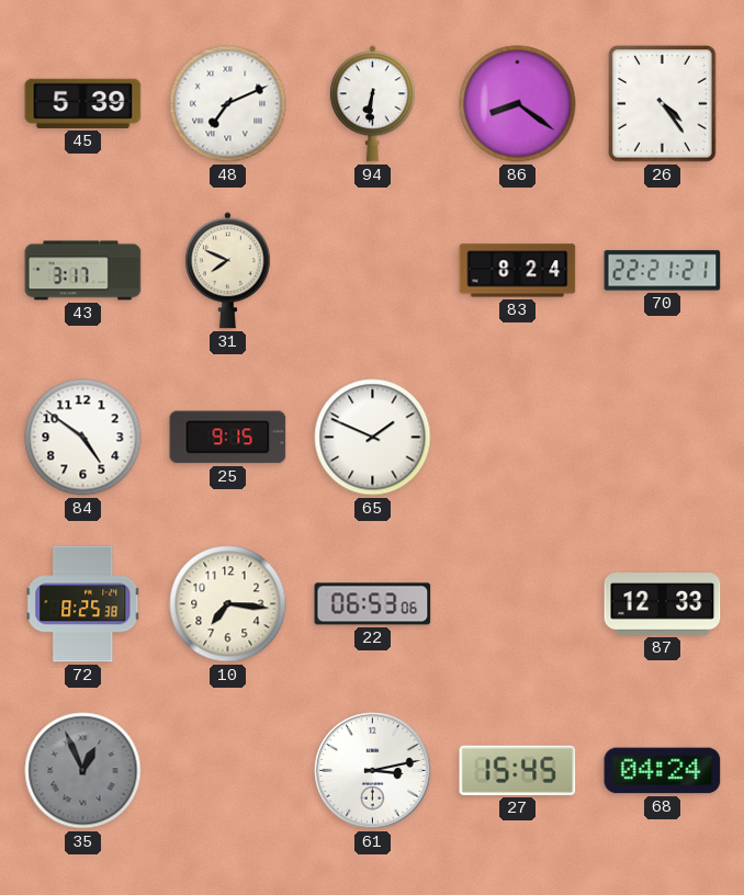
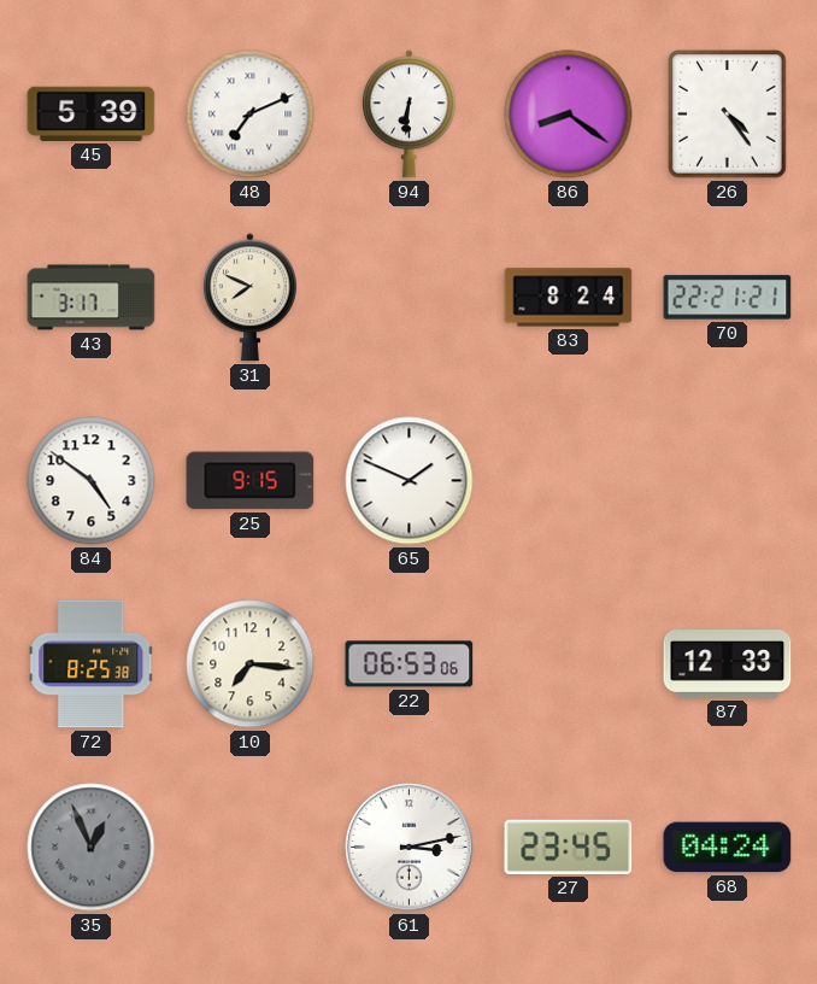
27: 15:45 -> 23:45
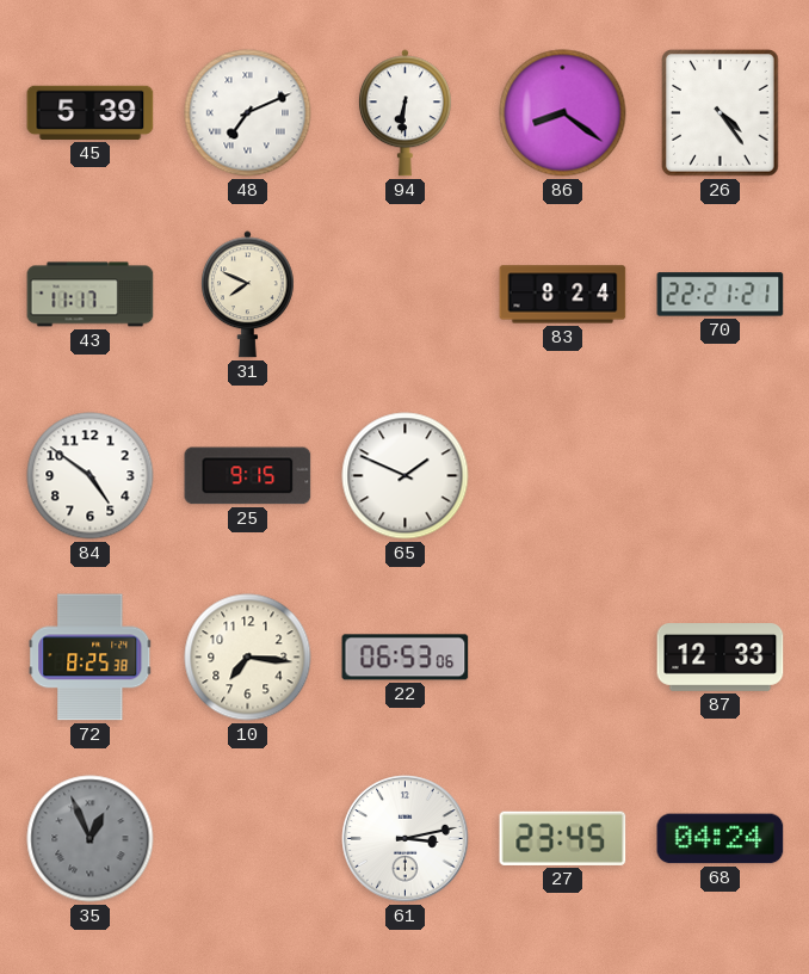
43: 3:17 -> 11:17
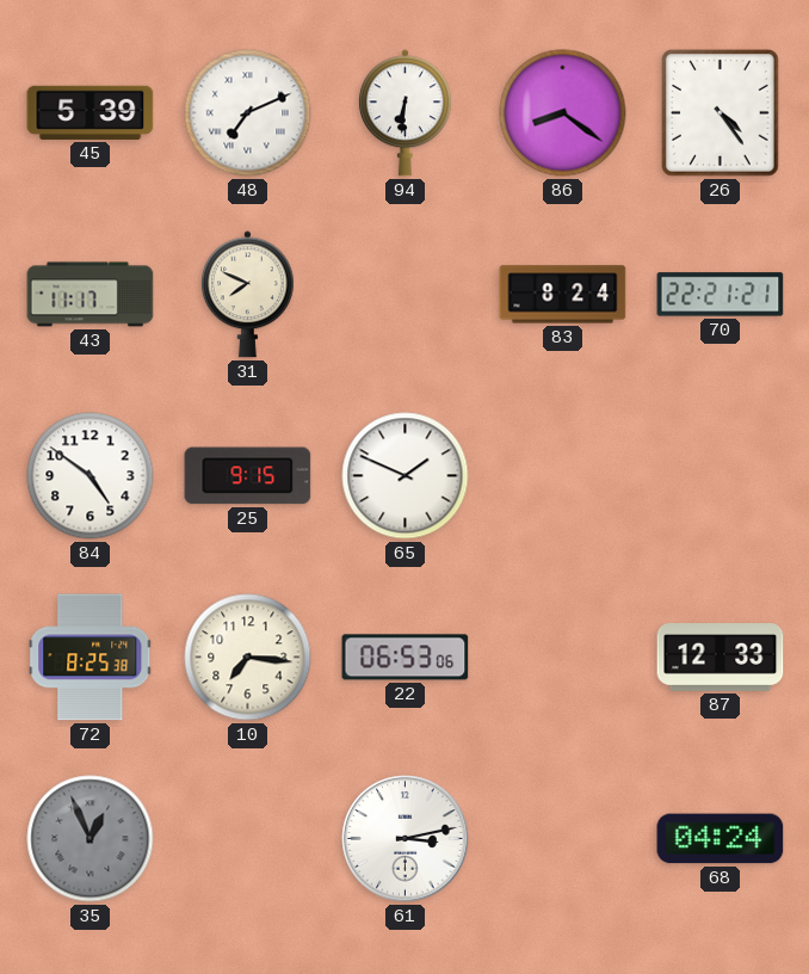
27: 23:45 -> none
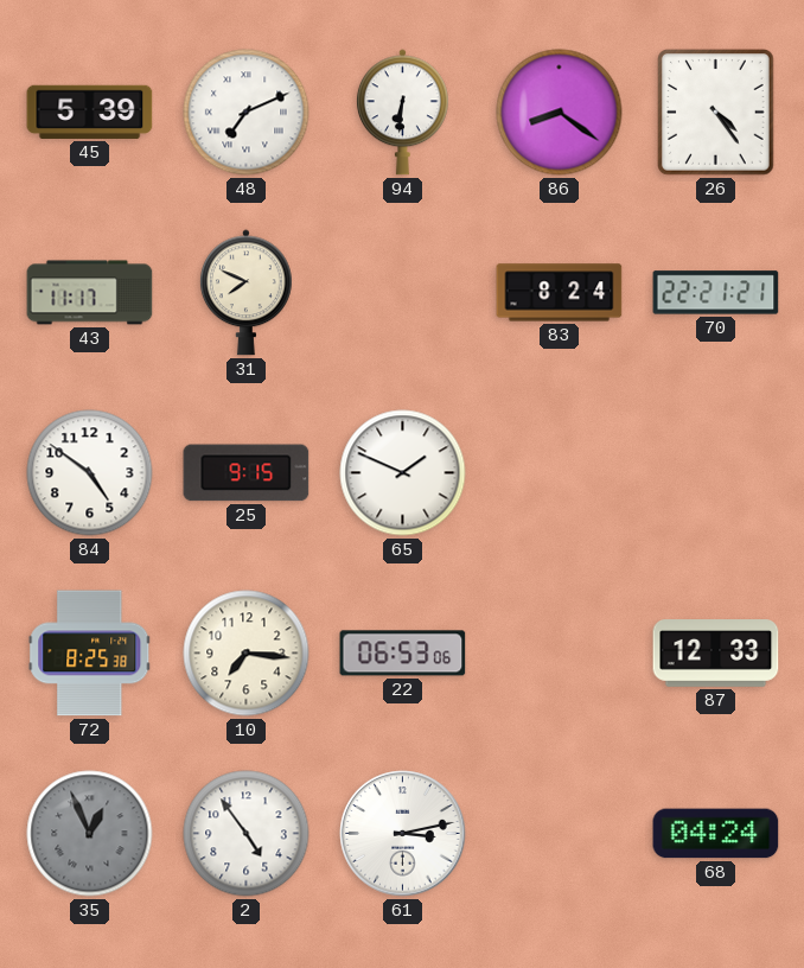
2: none -> 4:54
